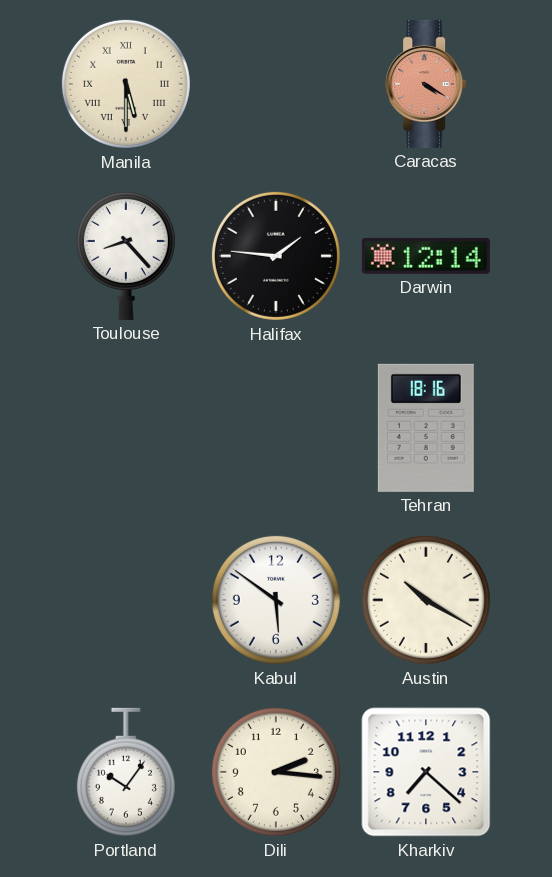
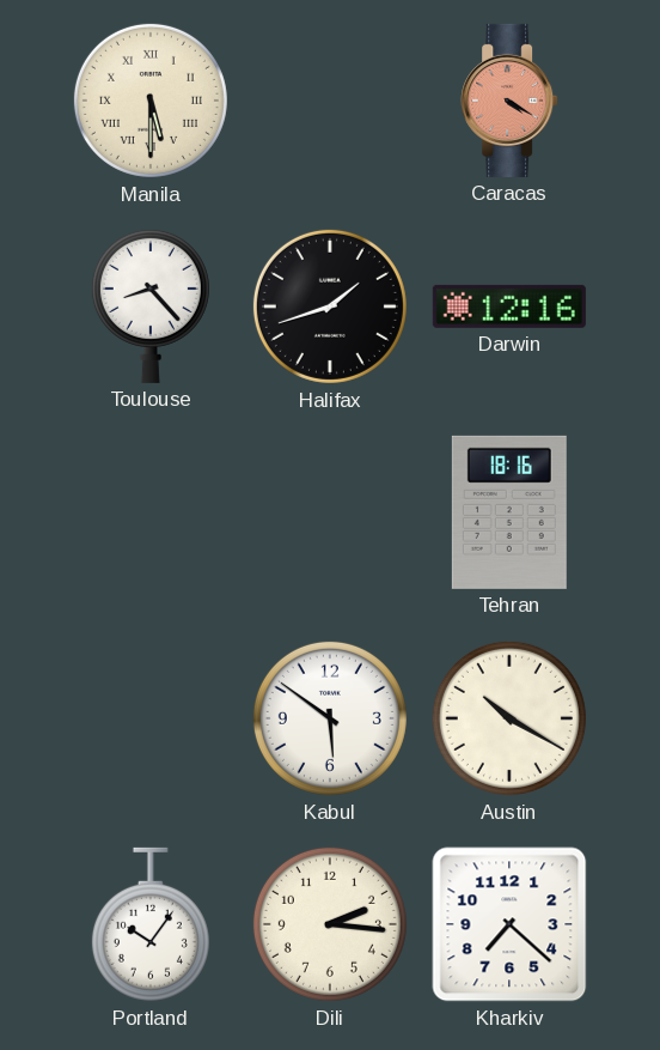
Halifax: 1:46 -> 1:42
Darwin: 12:14 -> 12:16
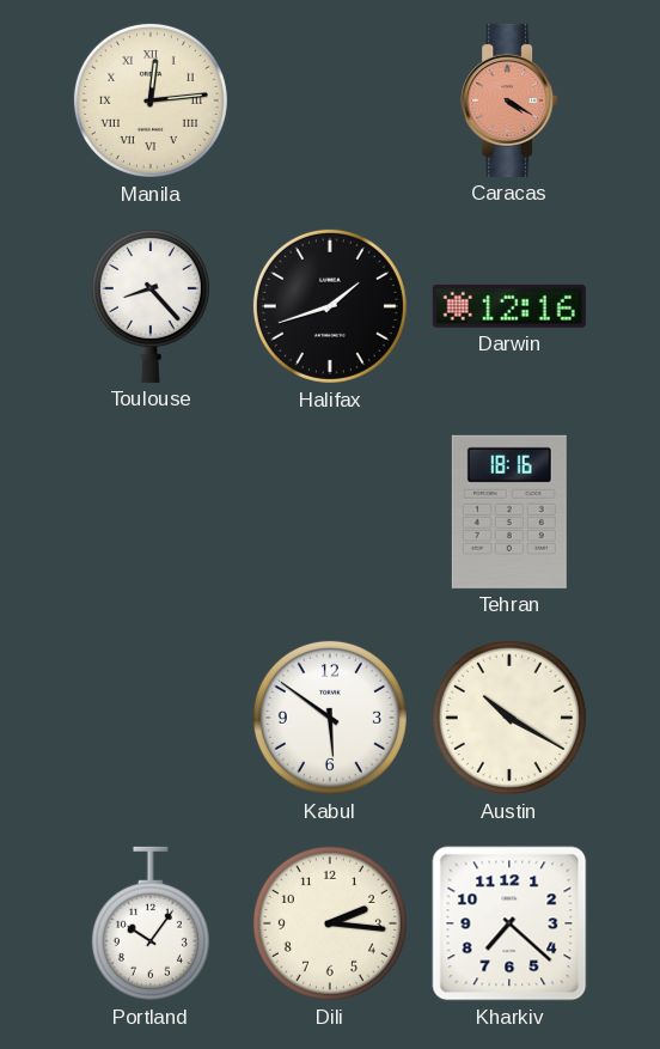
Manila: 5:30 -> 12:14
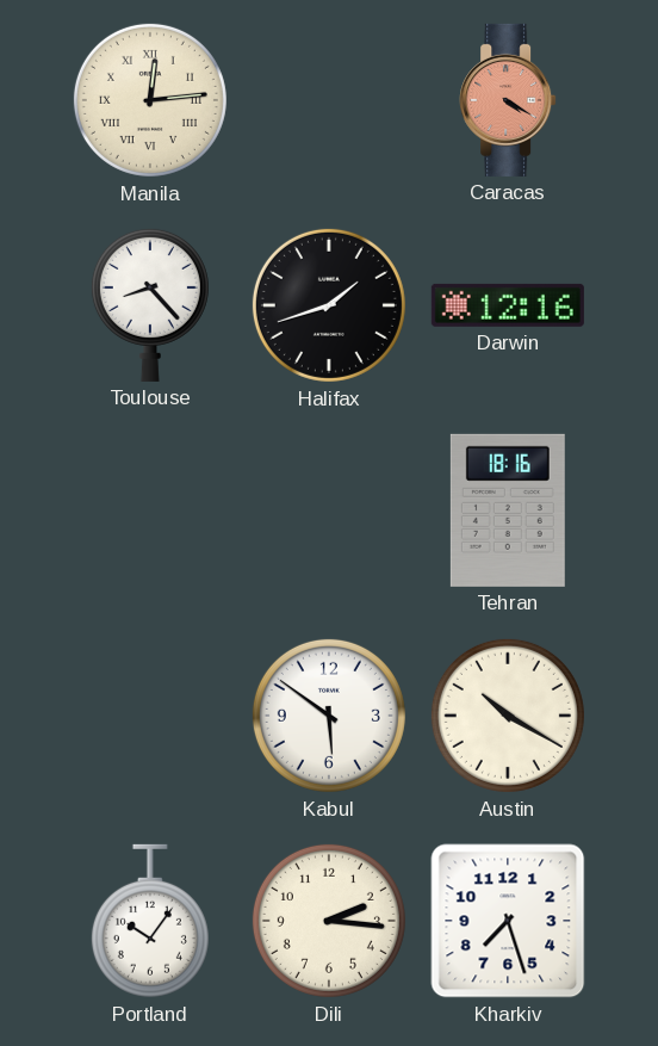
Kharkiv: 7:22 -> 7:27
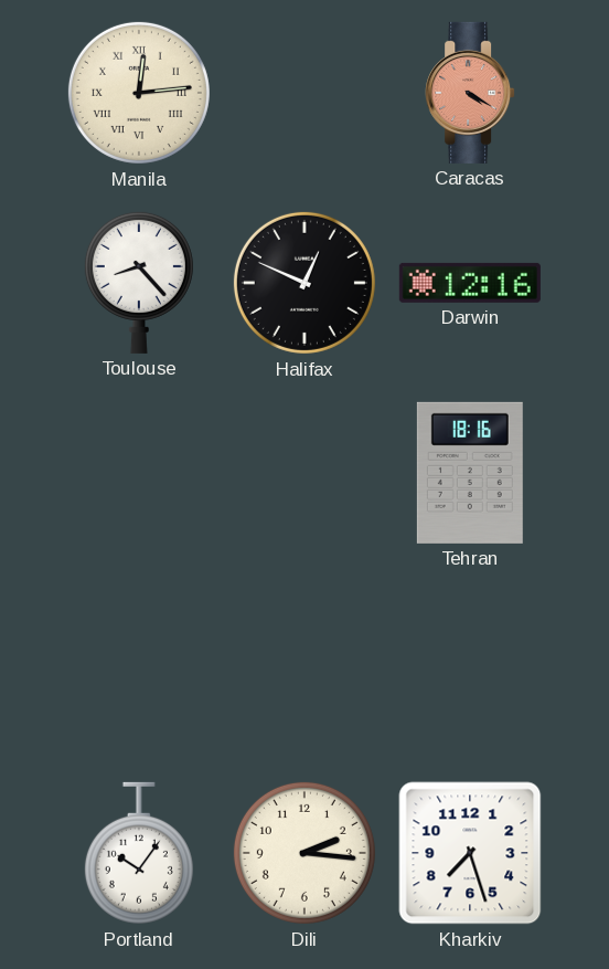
Halifax: 1:42 -> 12:49
Kabul: 5:51 -> none
Austin: 10:20 -> none
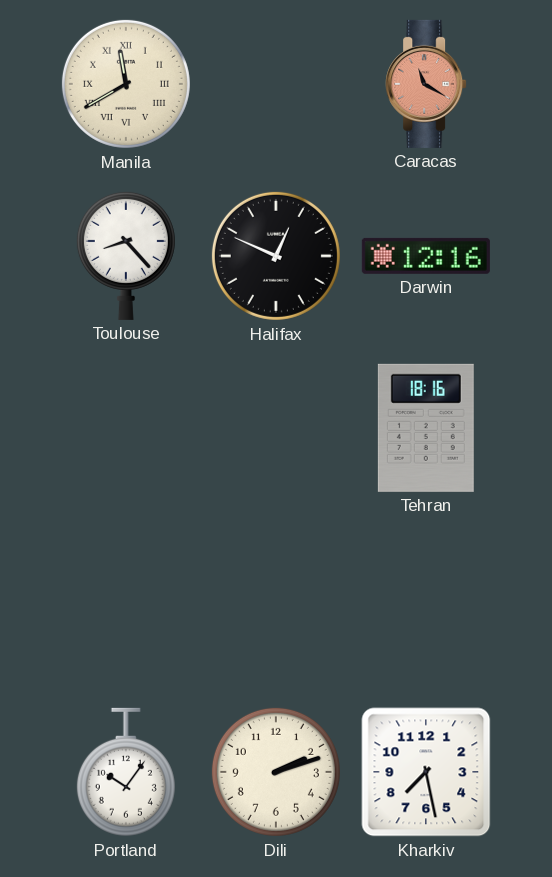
Manila: 12:14 -> 11:40
Caracas: 4:20 -> 11:20
Dili: 2:16 -> 2:12
Kharkiv: 7:27 -> 7:28
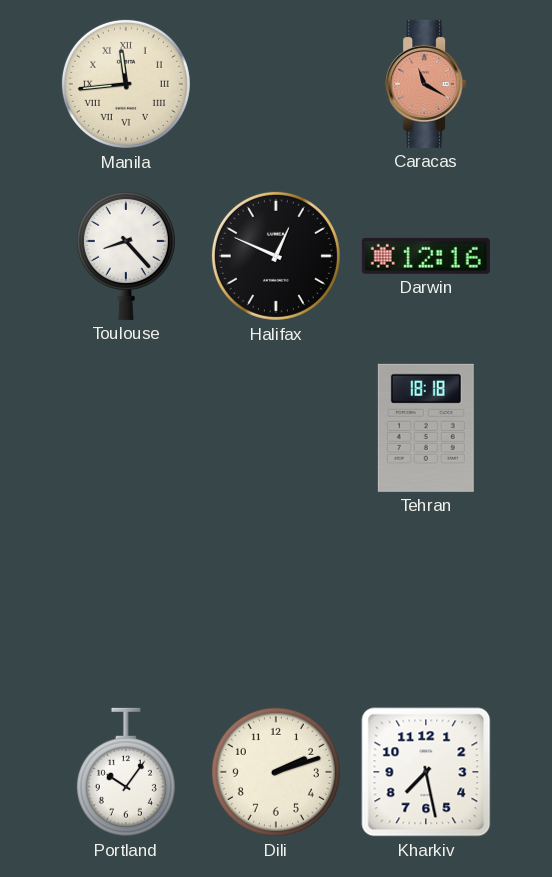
Manila: 11:40 -> 11:44
Tehran: 18:16 -> 18:18
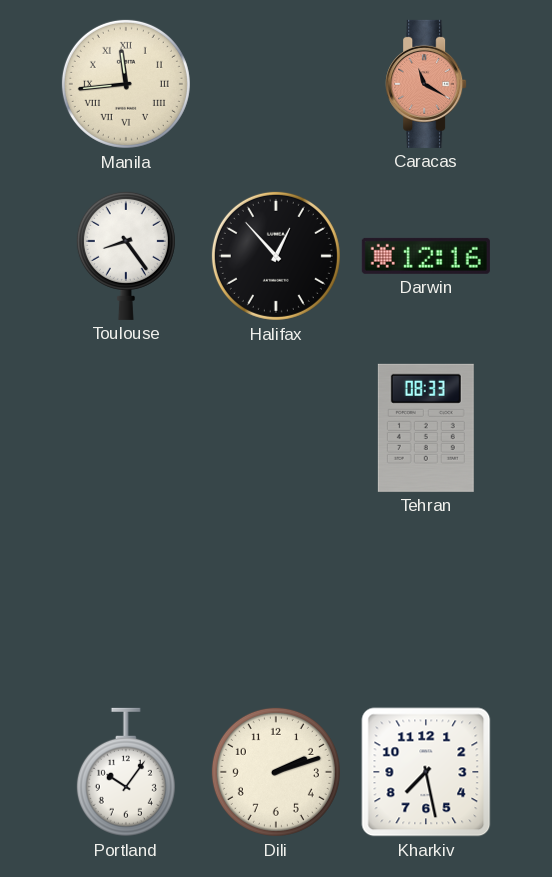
Toulouse: 8:23 -> 8:24
Halifax: 12:49 -> 12:53
Tehran: 18:18 -> 08:33
